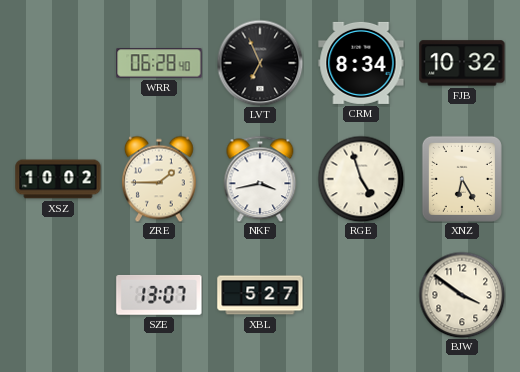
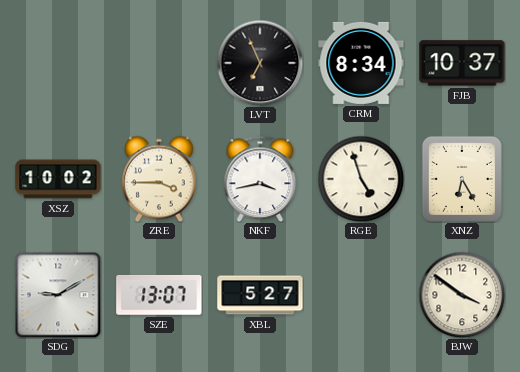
WRR: 06:28 -> none
FJB: 10:32 -> 10:37
ZRE: 1:45 -> 3:45
SDG: none -> 9:10
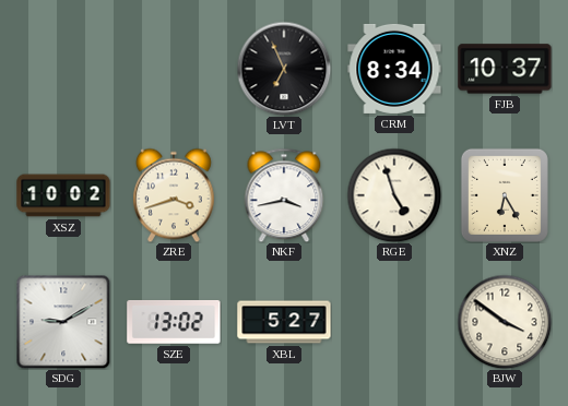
ZRE: 3:45 -> 3:42
SZE: 13:07 -> 13:02
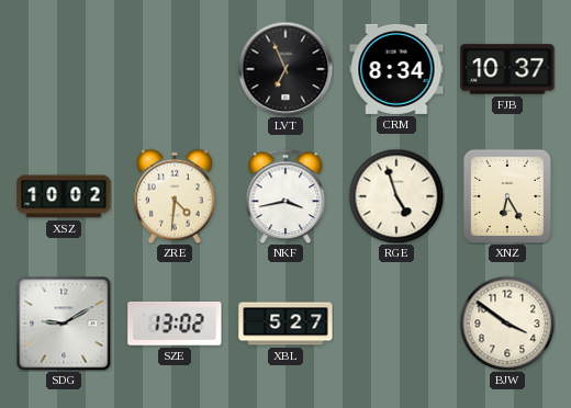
ZRE: 3:42 -> 4:31
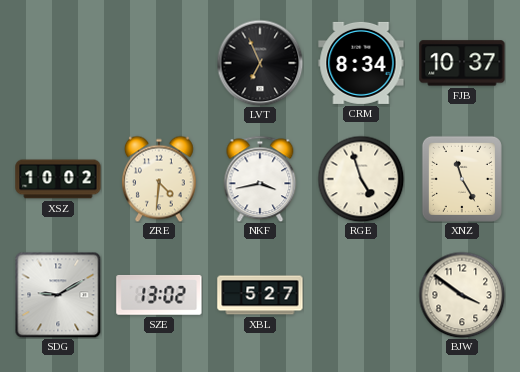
XNZ: 6:25 -> 11:25
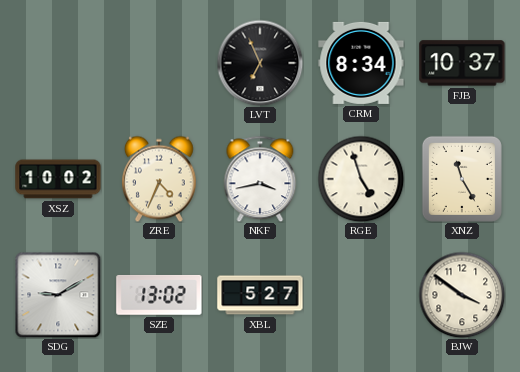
ZRE: 4:31 -> 4:34
